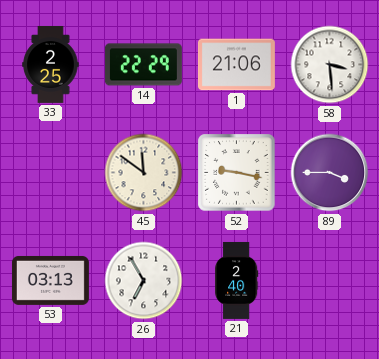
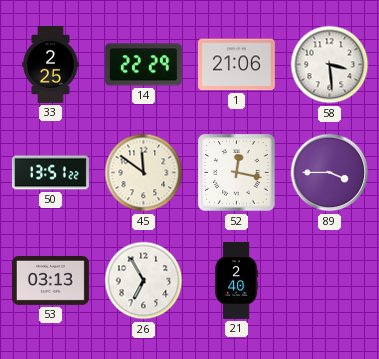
50: none -> 13:51
52: 9:17 -> 12:17
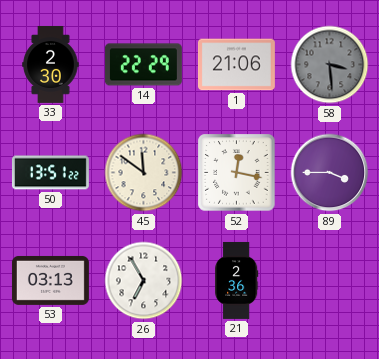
33: 2:25 -> 2:30
58 dial: white -> grey
21: 2:40 -> 2:36
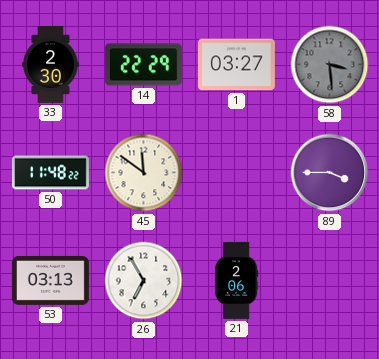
1: 21:06 -> 03:27
50: 13:51 -> 11:48
52: 12:17 -> none
21: 2:36 -> 2:06
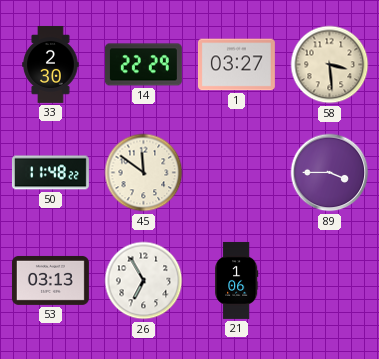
58 dial: grey -> cream
21: 2:06 -> 1:06
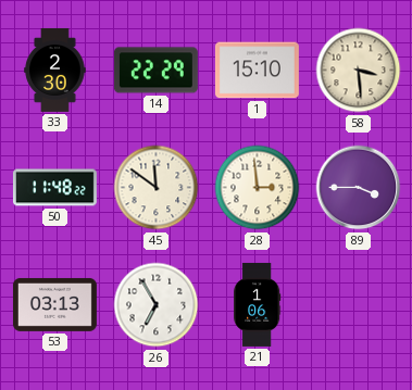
1: 03:27 -> 15:10
28: none -> 2:59
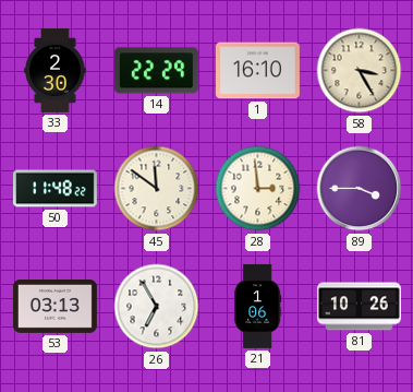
1: 15:10 -> 16:10
58: 3:29 -> 3:25
81: none -> 10:26
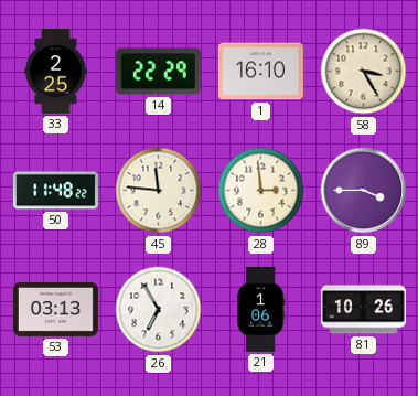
33: 2:30 -> 2:25
45: 11:51 -> 11:46
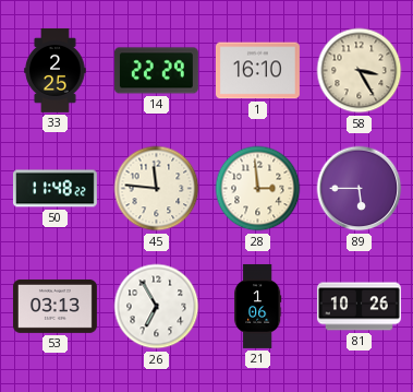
89: 3:45 -> 5:45
